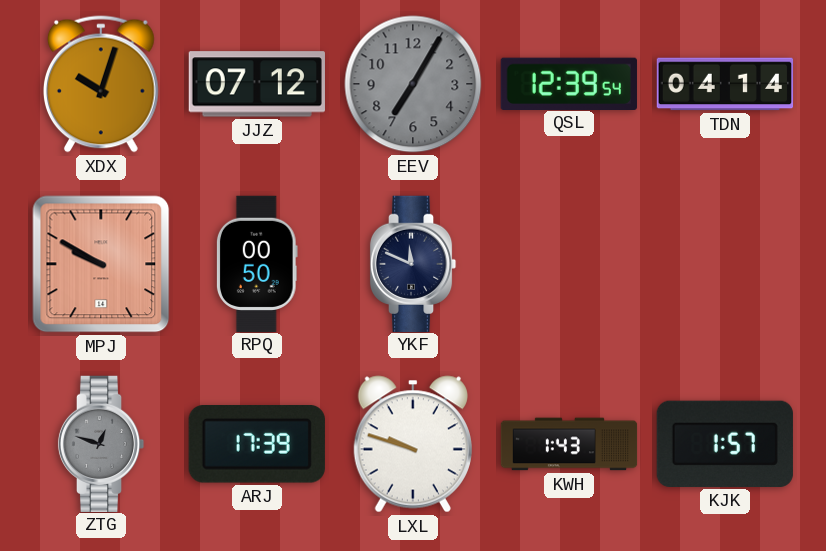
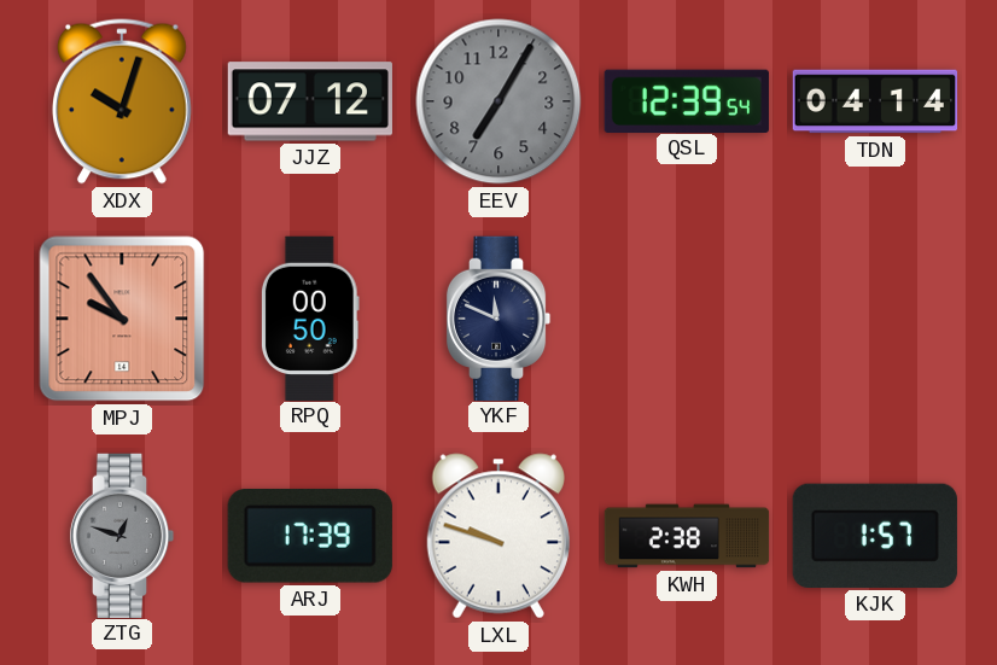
MPJ: 9:50 -> 9:54
KWH: 1:43 -> 2:38
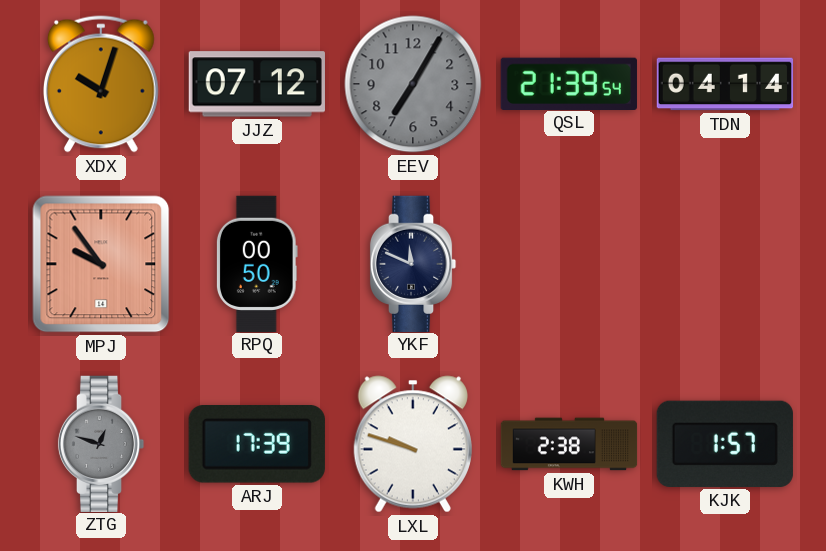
QSL: 12:39 -> 21:39
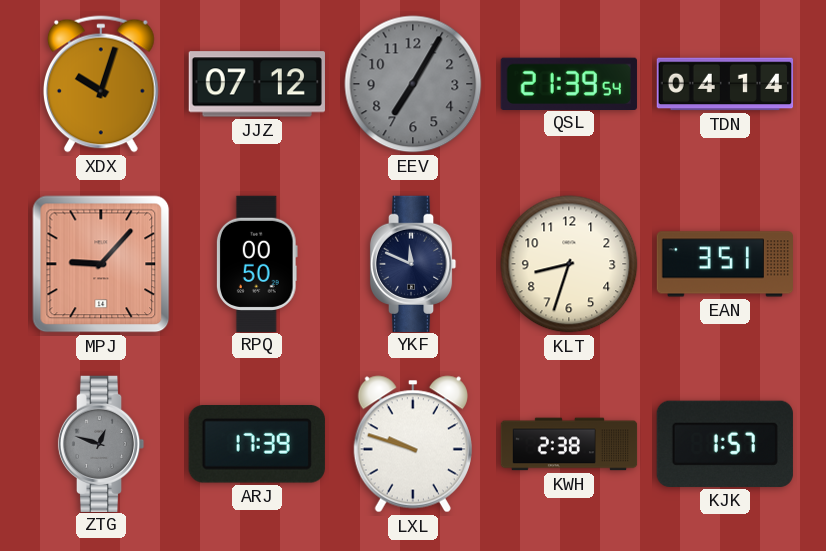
MPJ: 9:54 -> 9:07
KLT: none -> 8:33
EAN: none -> 3:51
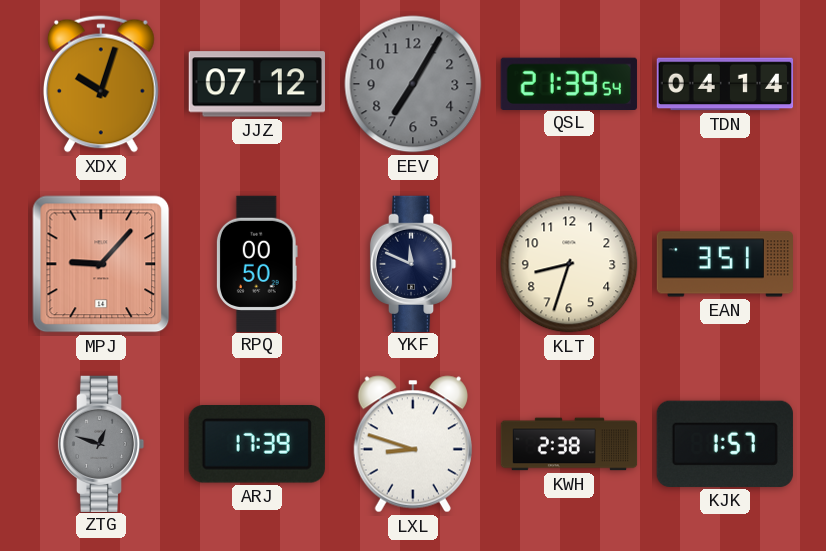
LXL: 9:48 -> 8:48
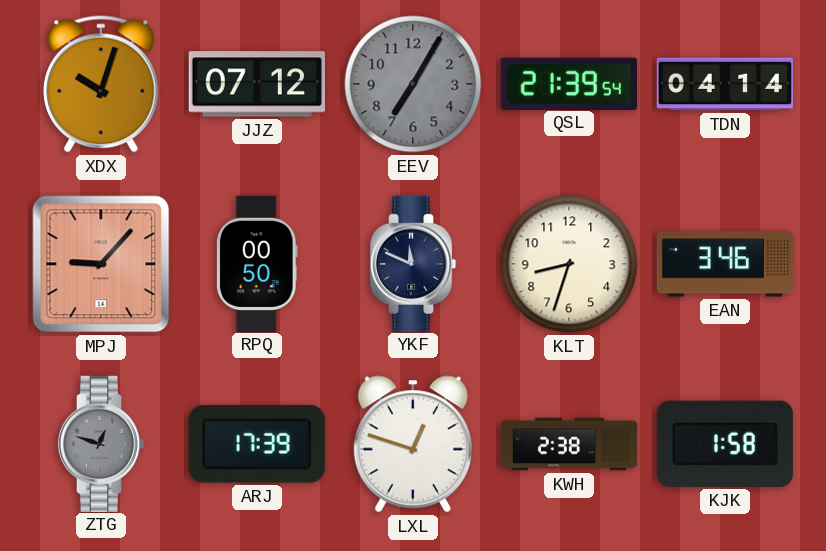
EAN: 3:51 -> 3:46
LXL: 8:48 -> 12:48
KJK: 1:57 -> 1:58
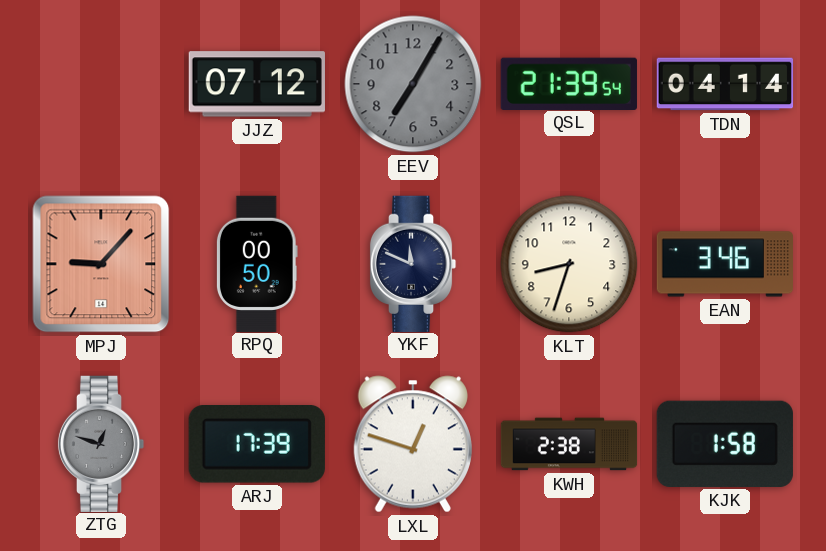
XDX: 10:03 -> none
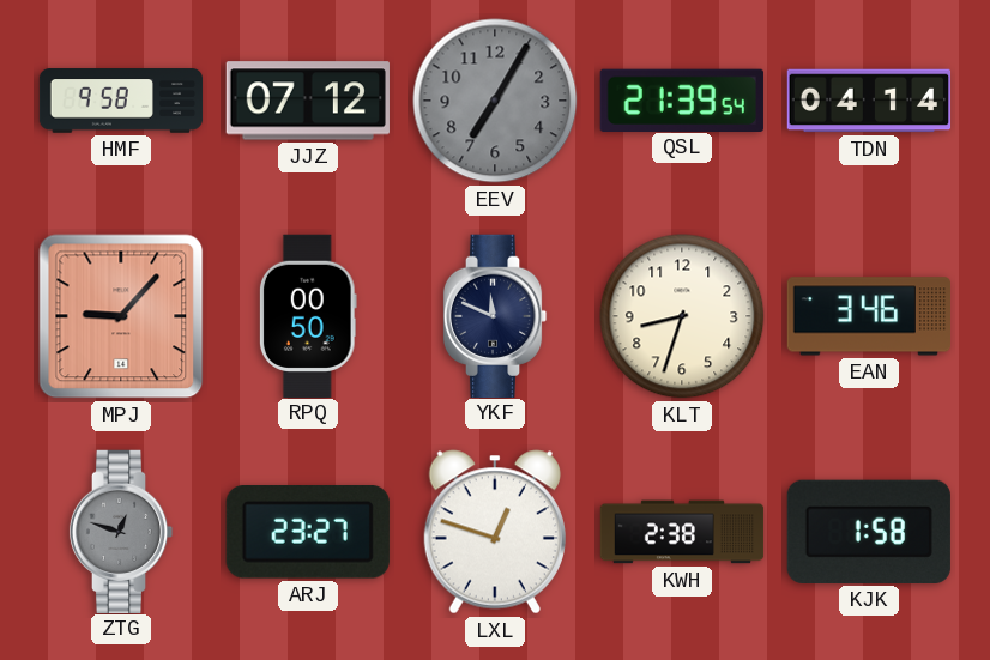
HMF: none -> 9:58
ARJ: 17:39 -> 23:27
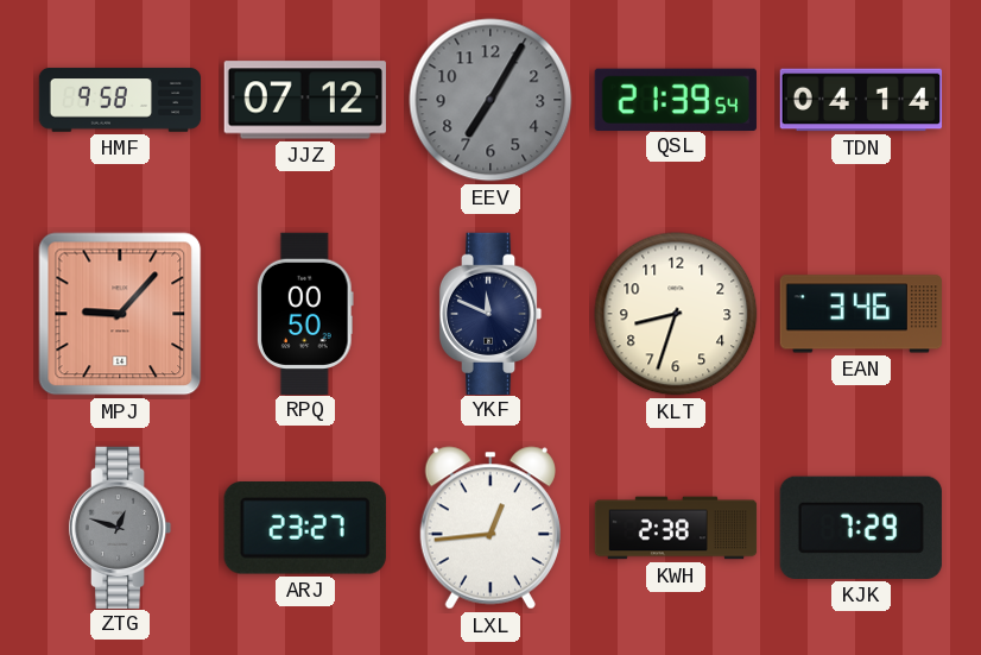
LXL: 12:48 -> 12:44
KJK: 1:58 -> 7:29
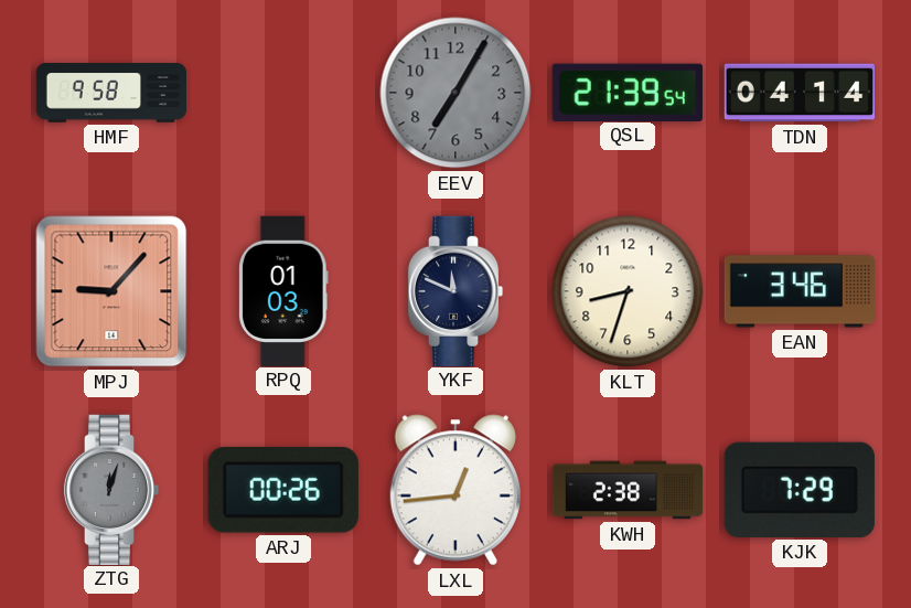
JJZ: 07:12 -> none
RPQ: 00:50 -> 01:03
ZTG: 12:48 -> 12:03
ARJ: 23:27 -> 00:26
